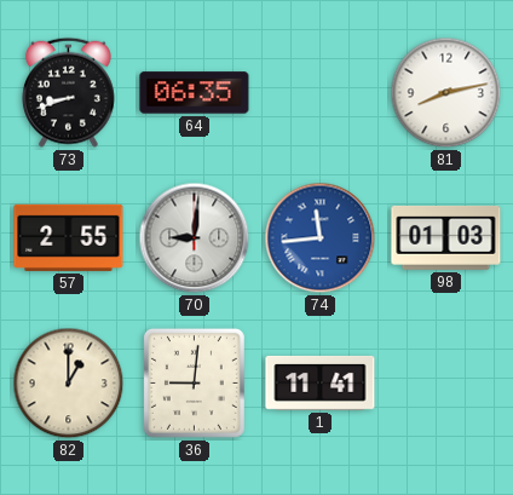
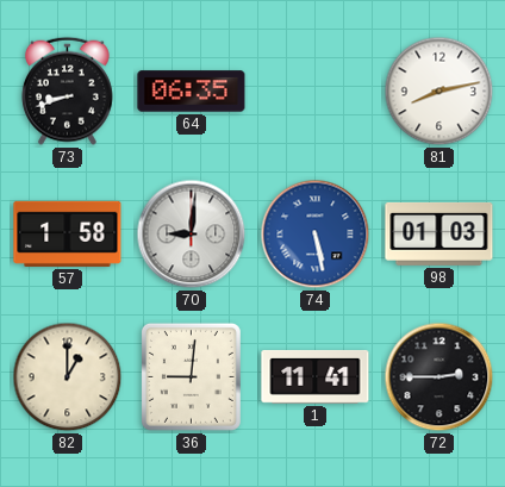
57: 2:55 -> 1:58
74: 11:44 -> 5:28
72: none -> 2:45
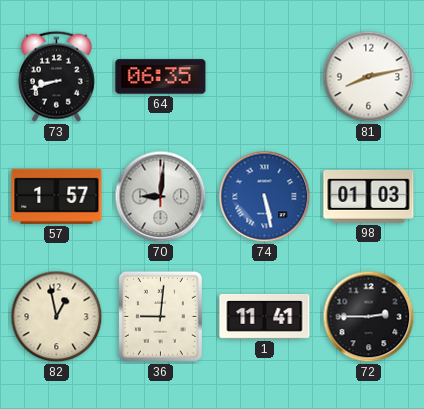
57: 1:58 -> 1:57
82: 1:00 -> 12:58
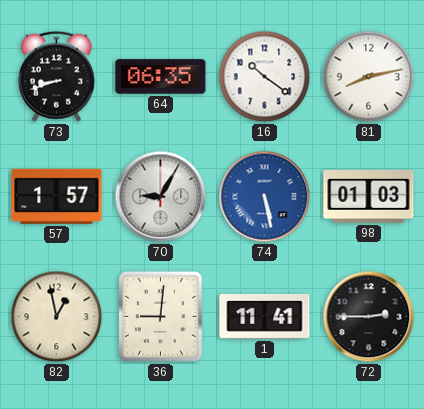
16: none -> 10:21
70: 9:01 -> 9:05
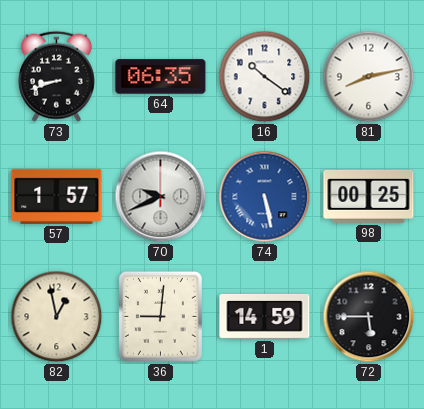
70: 9:05 -> 9:41
98: 01:03 -> 00:25
1: 11:41 -> 14:59
72: 2:45 -> 5:45
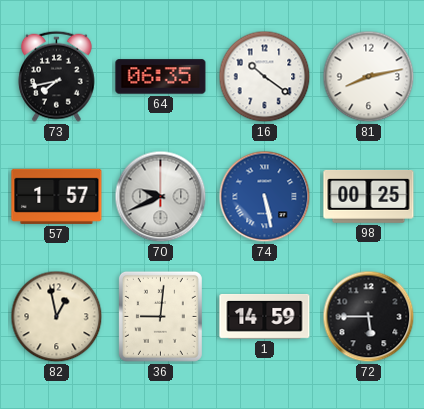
73: 8:42 -> 7:43
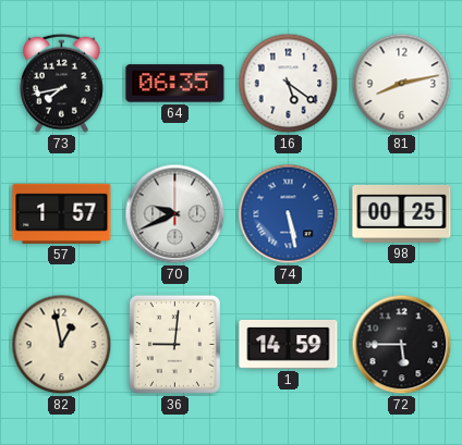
16: 10:21 -> 5:21
